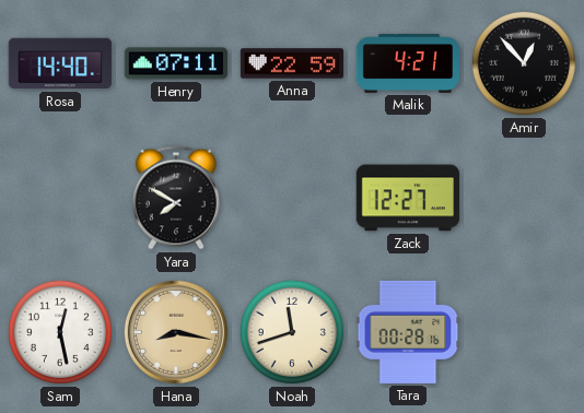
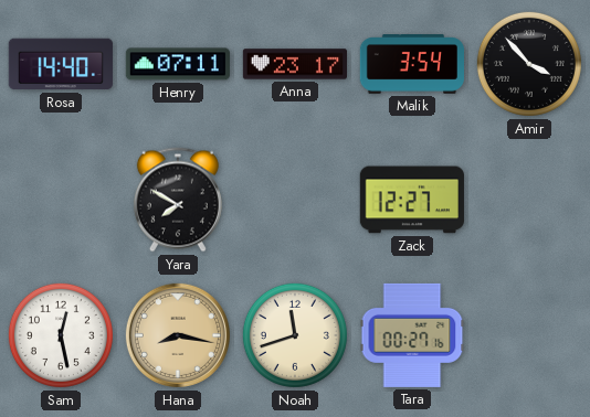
Anna: 22:59 -> 23:17
Malik: 4:21 -> 3:54
Amir: 12:53 -> 3:53
Tara: 00:28 -> 00:27
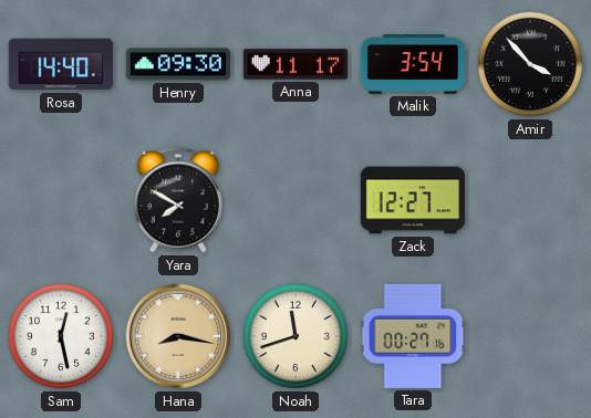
Henry: 07:11 -> 09:30
Anna: 23:17 -> 11:17
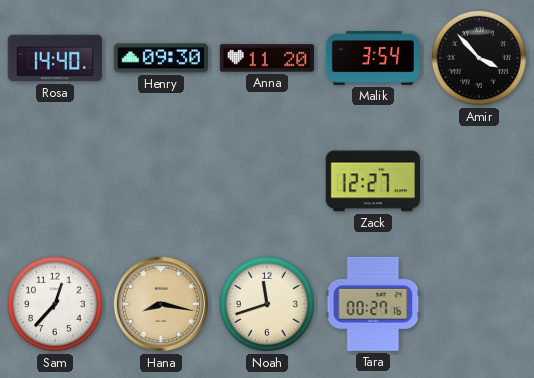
Anna: 11:17 -> 11:20
Yara: 7:50 -> none
Sam: 12:28 -> 12:37
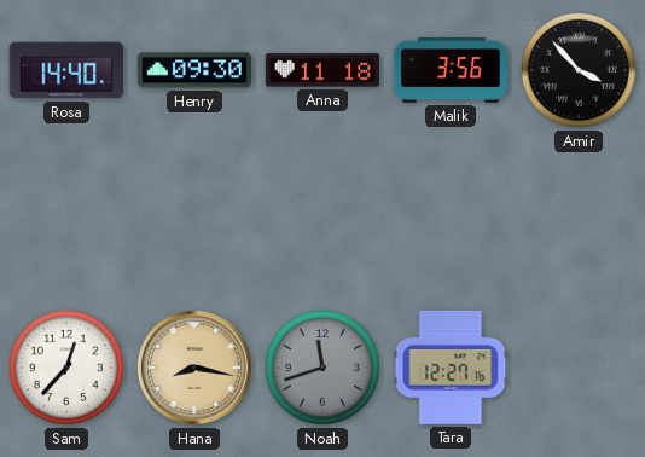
Anna: 11:20 -> 11:18
Malik: 3:54 -> 3:56
Zack: 12:27 -> none
Noah dial: cream -> grey
Tara: 00:27 -> 12:27
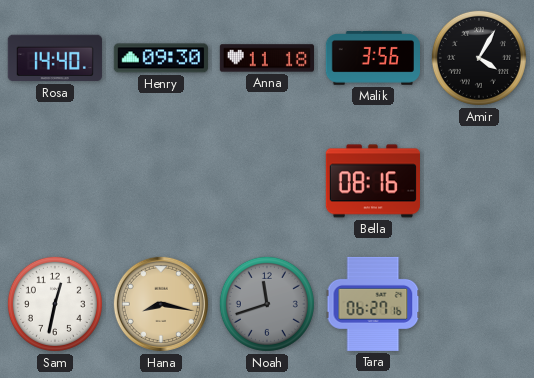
Amir: 3:53 -> 4:05
Bella: none -> 08:16
Sam: 12:37 -> 12:32
Tara: 12:27 -> 06:27
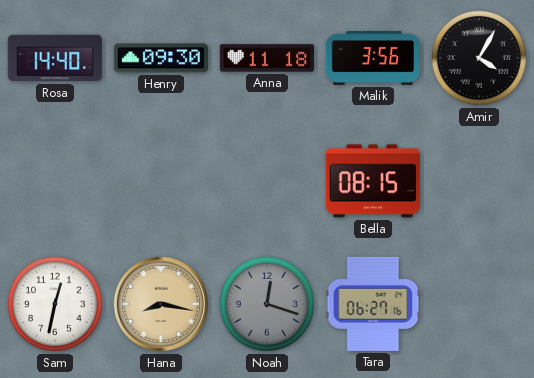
Bella: 08:16 -> 08:15
Noah: 11:42 -> 12:18
